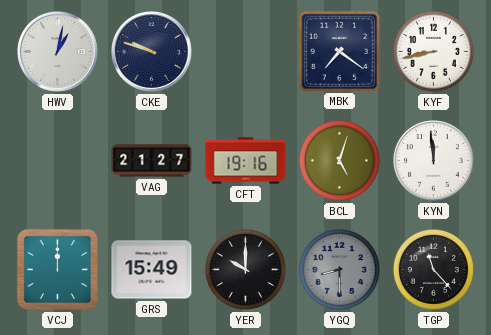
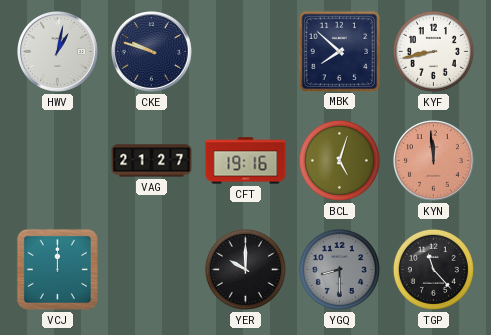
MBK: 7:21 -> 7:52
KYN dial: white -> salmon
GRS: 15:49 -> none
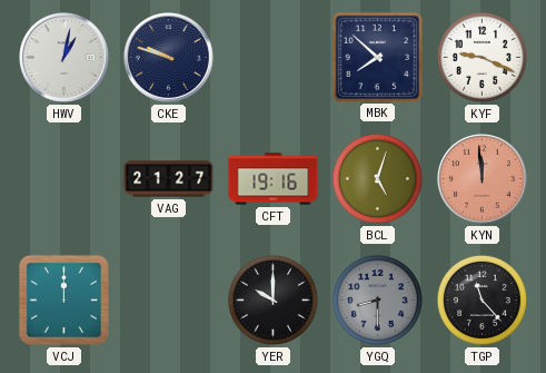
KYF: 8:43 -> 9:19
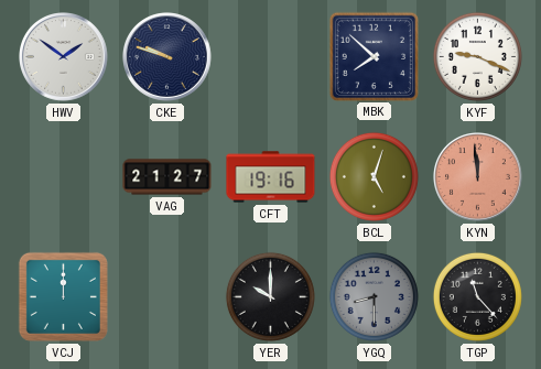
HWV: 1:02 -> 1:51
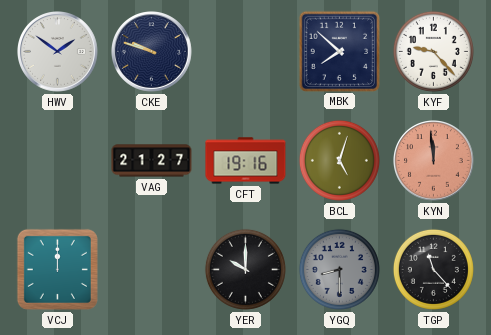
KYF: 9:19 -> 9:23
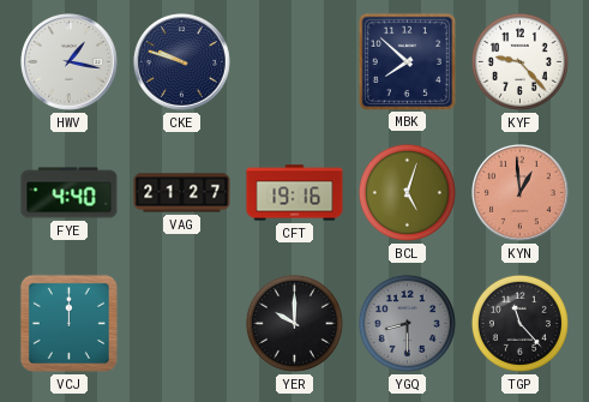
HWV: 1:51 -> 1:17
FYE: none -> 4:40
KYN: 11:59 -> 12:59
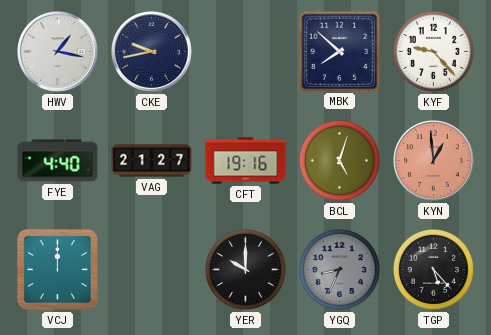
CKE: 9:48 -> 9:43
YGQ: 8:30 -> 8:34
TGP: 11:23 -> 5:23
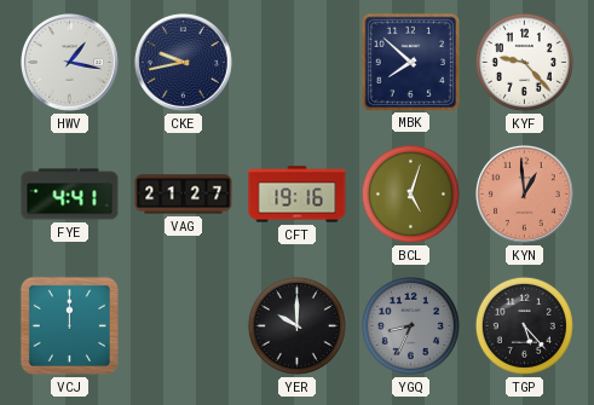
FYE: 4:40 -> 4:41
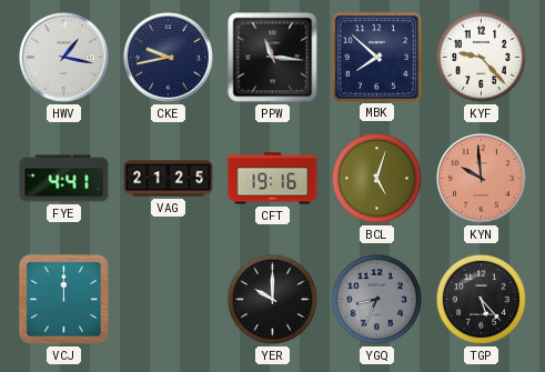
PPW: none -> 11:16
VAG: 21:27 -> 21:25
KYN: 12:59 -> 9:59
